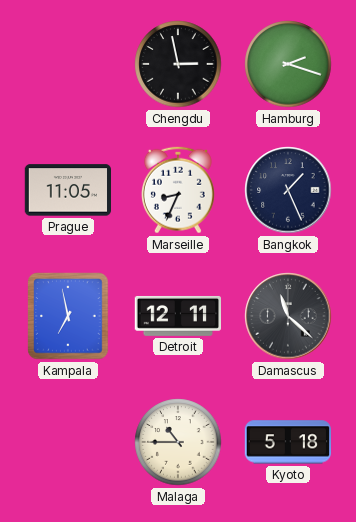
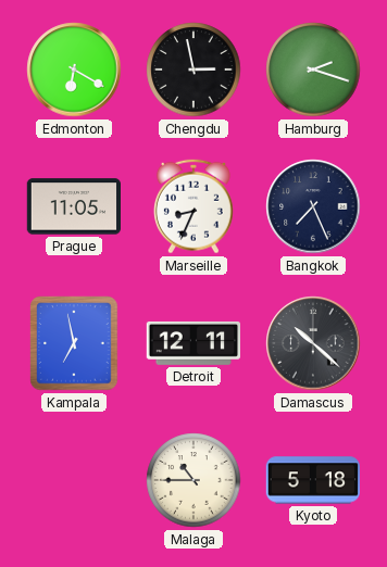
Edmonton: none -> 6:20
Bangkok: 1:26 -> 7:26
Damascus: 11:22 -> 10:22
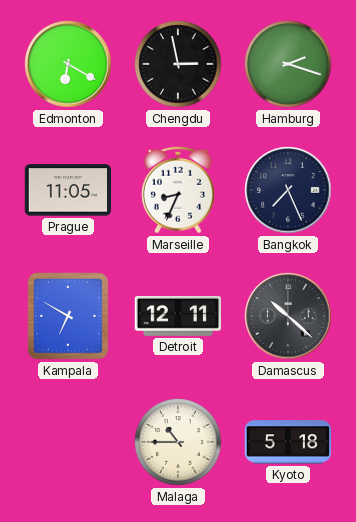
Kampala: 6:58 -> 6:50
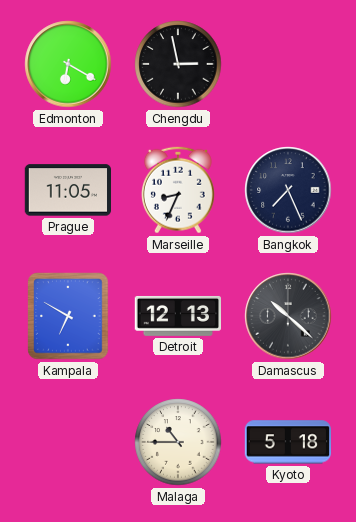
Hamburg: 2:18 -> none
Detroit: 12:11 -> 12:13
